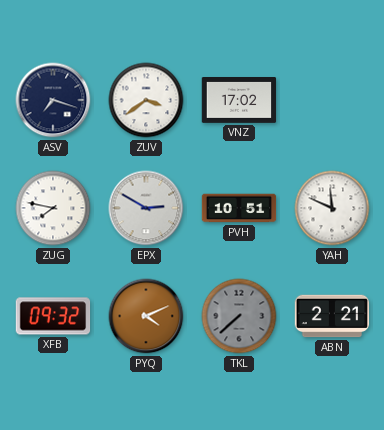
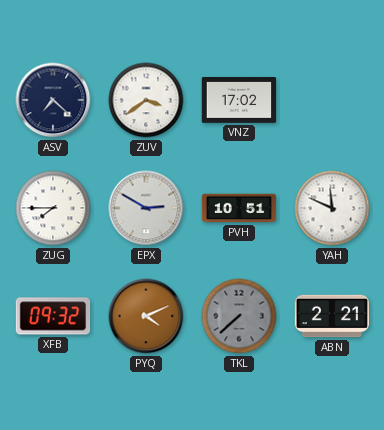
ASV: 7:18 -> 7:22
ZUG: 7:47 -> 7:45
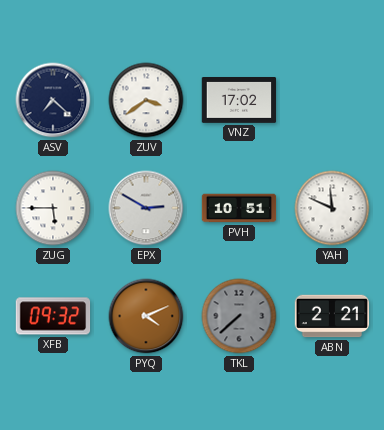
ZUG: 7:45 -> 5:45
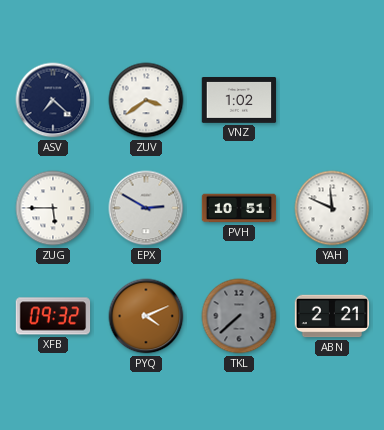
VNZ: 17:02 -> 1:02
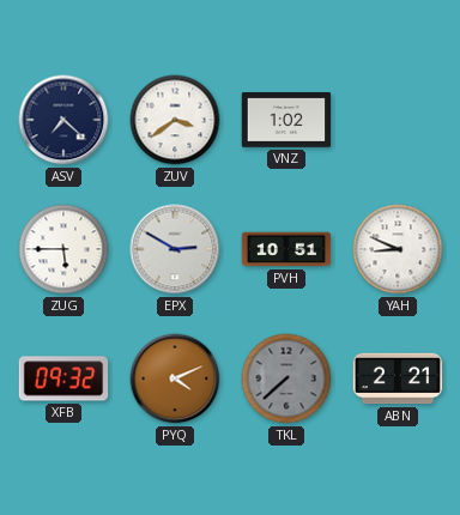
YAH: 11:49 -> 8:49
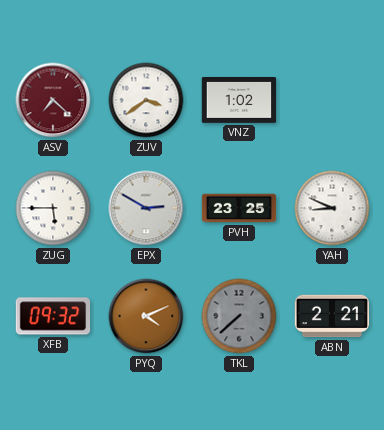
ASV dial: navy -> burgundy
PVH: 10:51 -> 23:25
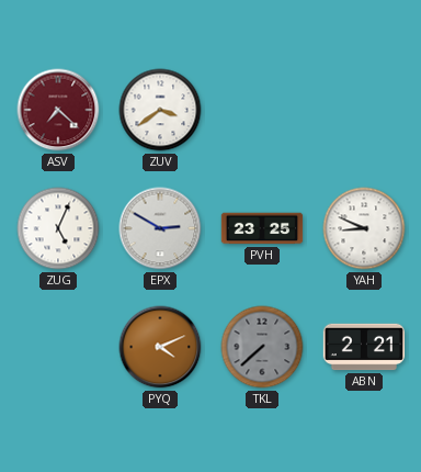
VNZ: 1:02 -> none
ZUG: 5:45 -> 5:04
XFB: 09:32 -> none
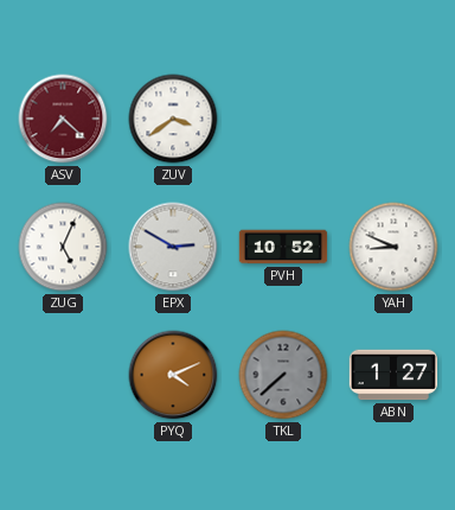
PVH: 23:25 -> 10:52
ABN: 2:21 -> 1:27
